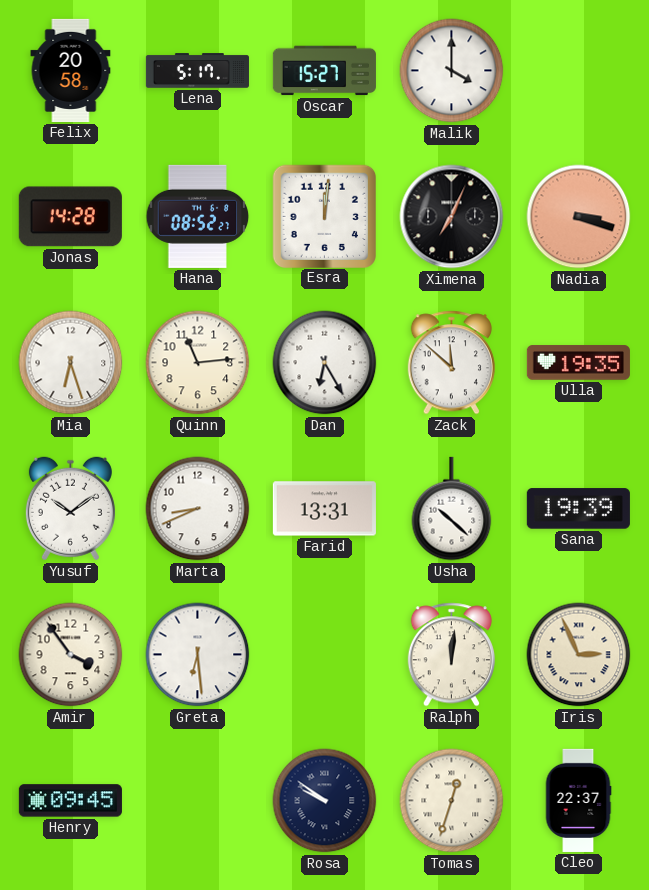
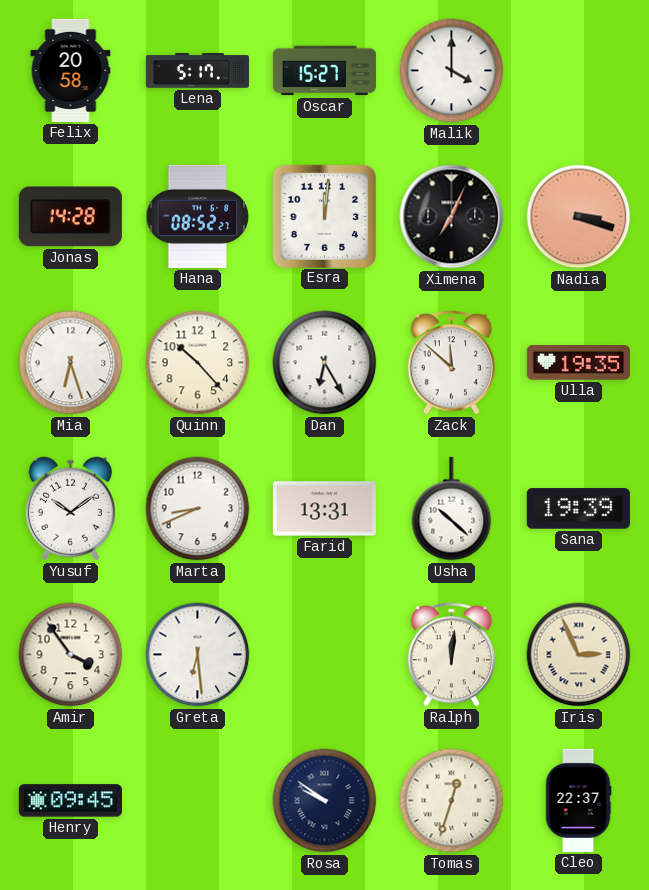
Quinn: 11:14 -> 10:23
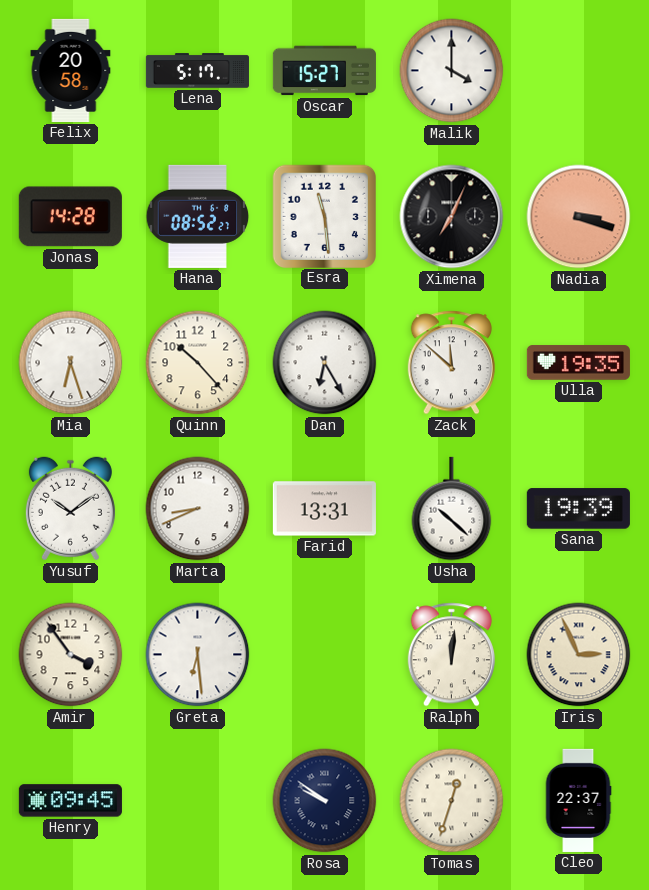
Esra: 12:01 -> 11:29
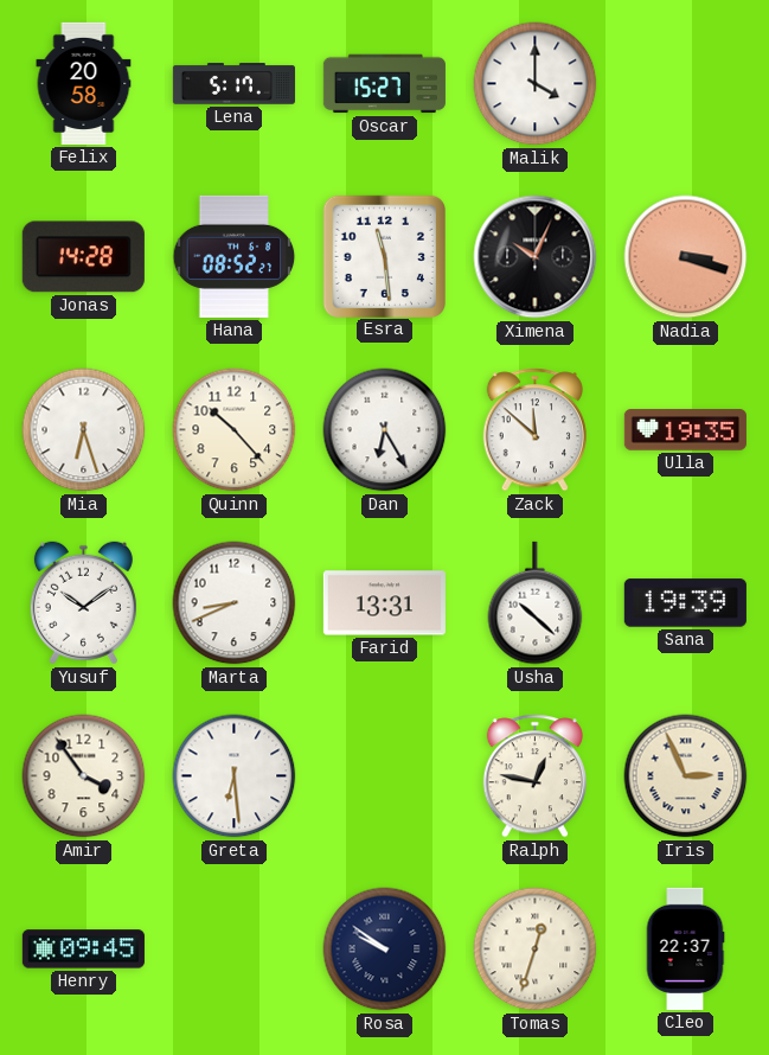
Ximena: 7:04 -> 10:04
Ralph: 12:01 -> 12:47
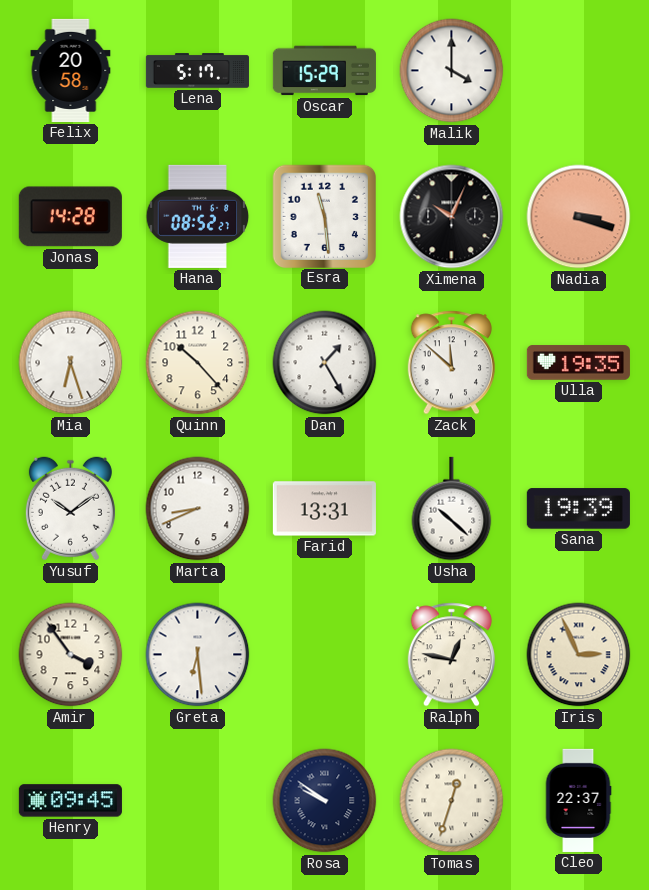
Oscar: 15:27 -> 15:29
Dan: 6:25 -> 1:25
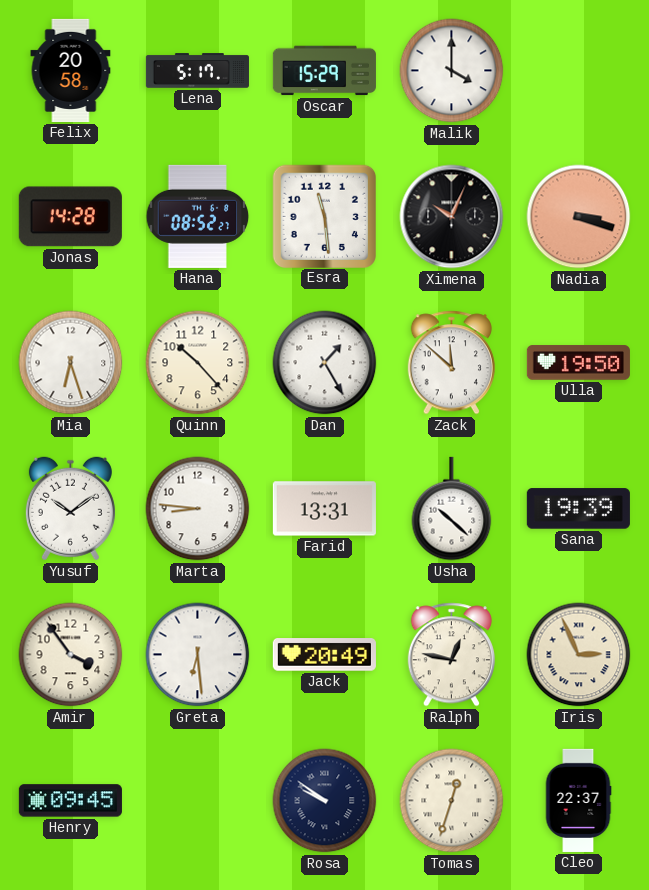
Ulla: 19:35 -> 19:50
Marta: 8:41 -> 8:46
Jack: none -> 20:49
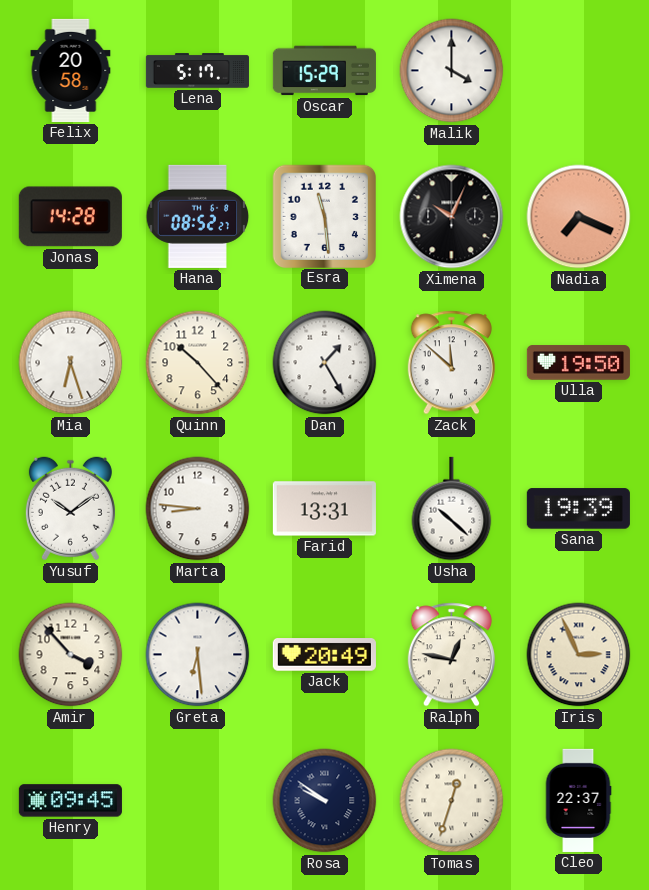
Nadia: 3:18 -> 7:19
Amir: 3:54 -> 3:53
